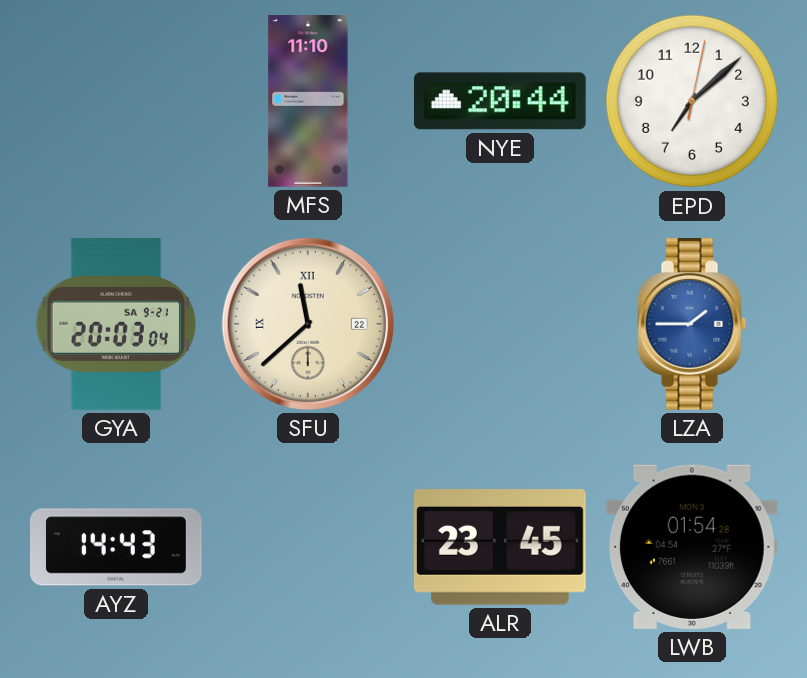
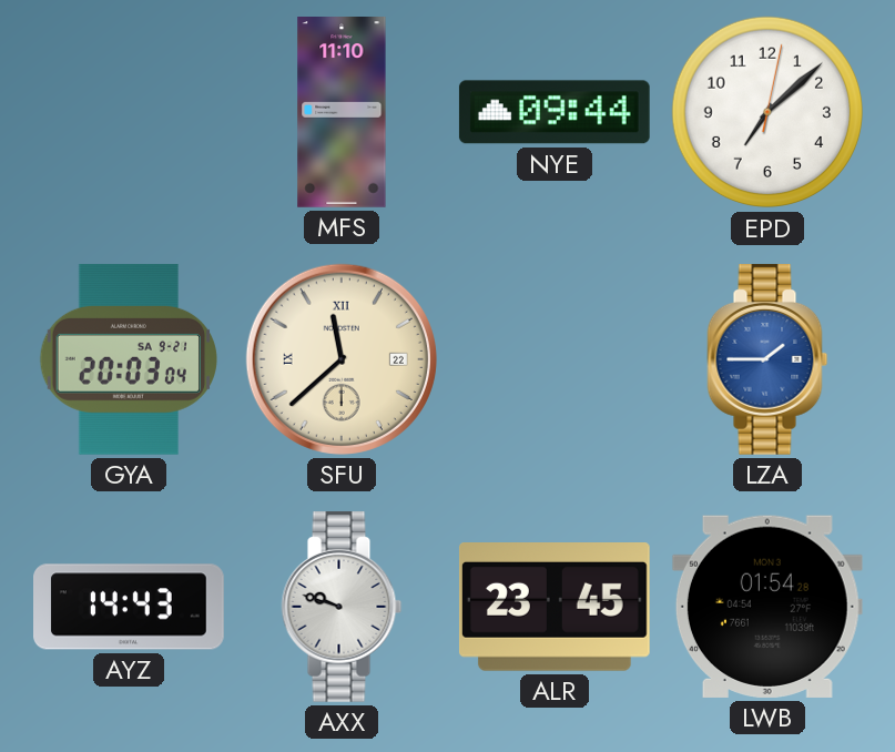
NYE: 20:44 -> 09:44
AXX: none -> 9:48
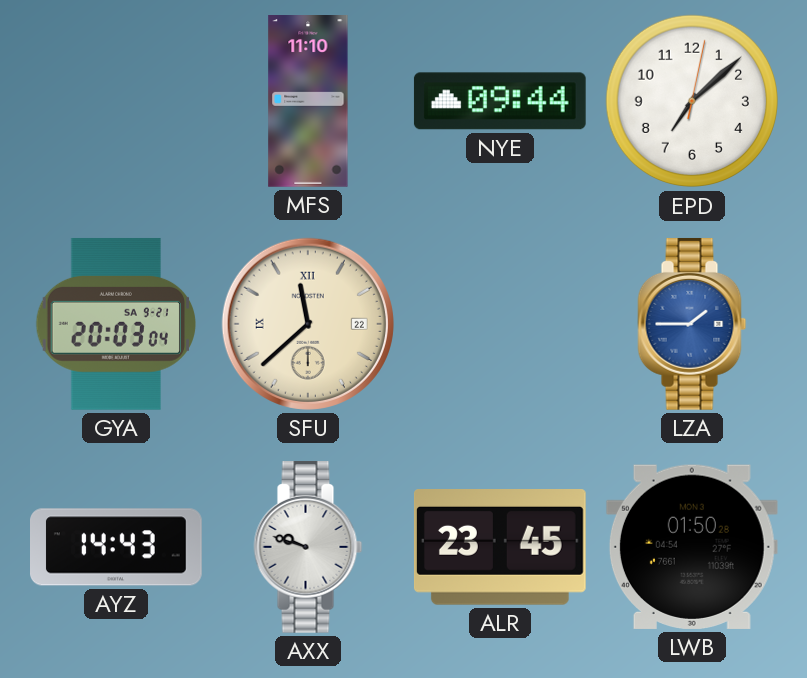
LWB: 01:54 -> 01:50
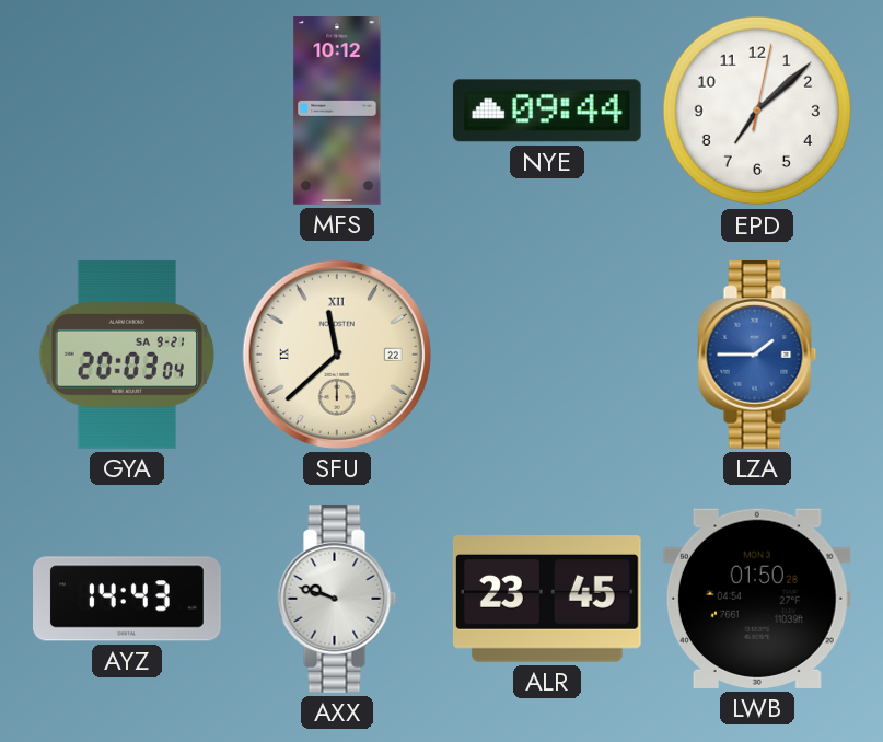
MFS: 11:10 -> 10:12
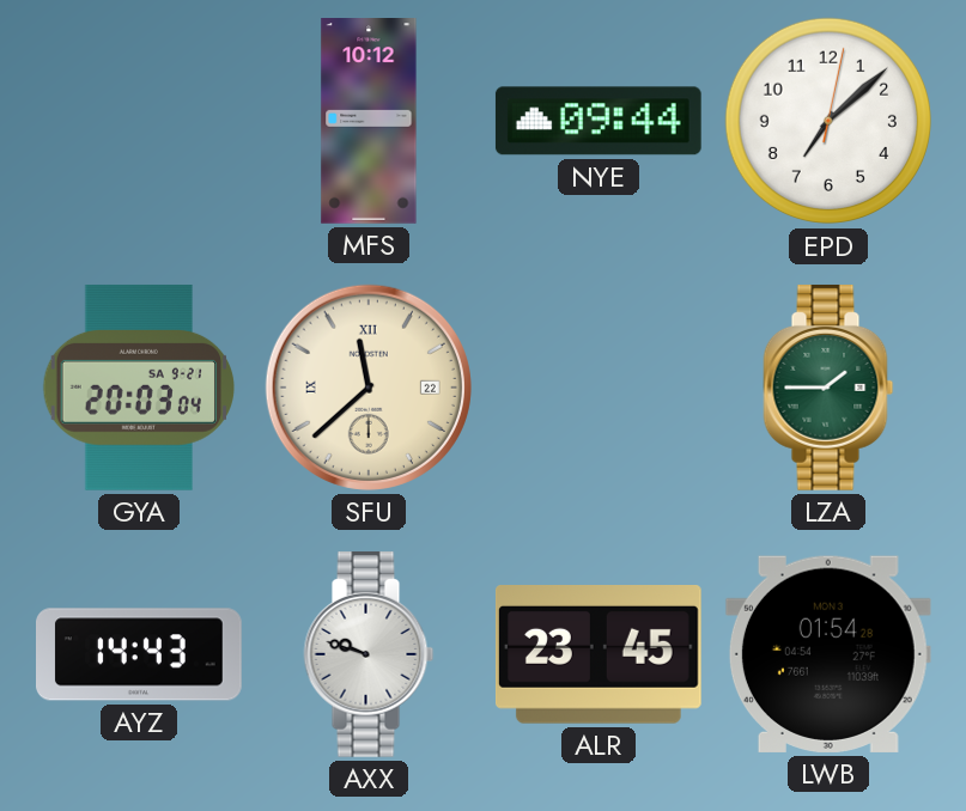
LZA dial: blue -> green
LWB: 01:50 -> 01:54
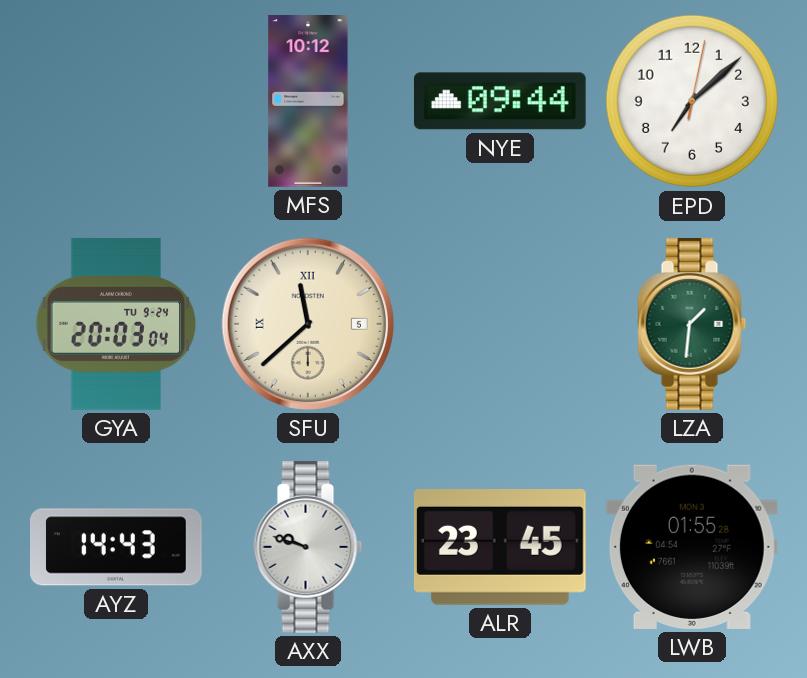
GYA date: SA 9-21 -> TU 9-24
SFU date: 22 -> 5
LZA: 1:45 -> 1:31
LWB: 01:54 -> 01:55
